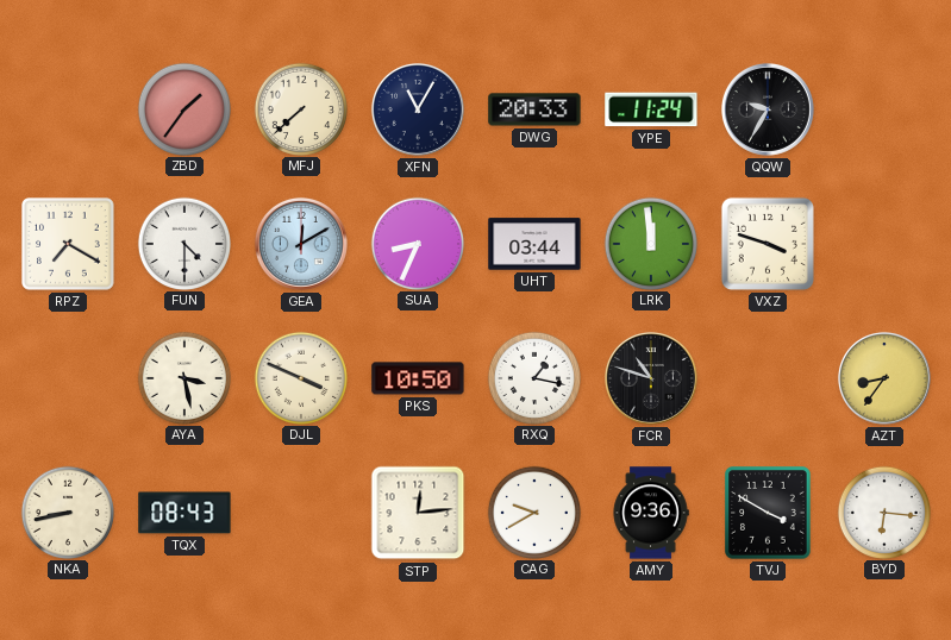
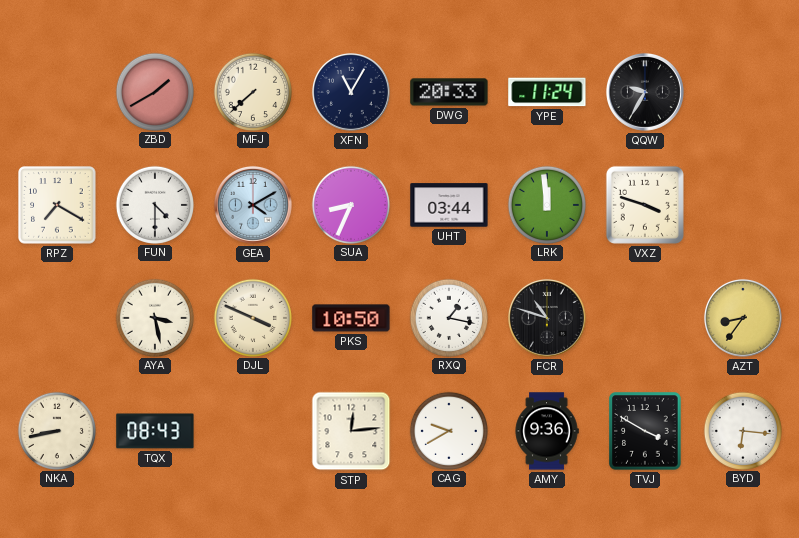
ZBD: 1:36 -> 1:40
GEA: 12:10 -> 4:10
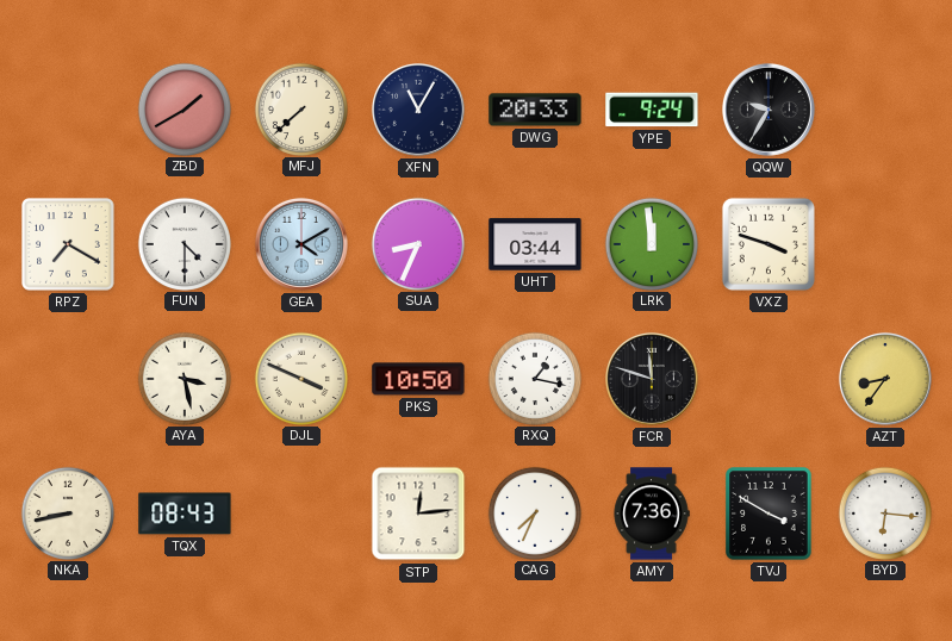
YPE: 11:24 -> 9:24
FCR: 10:48 -> 11:48
CAG: 9:40 -> 7:34
AMY: 9:36 -> 7:36
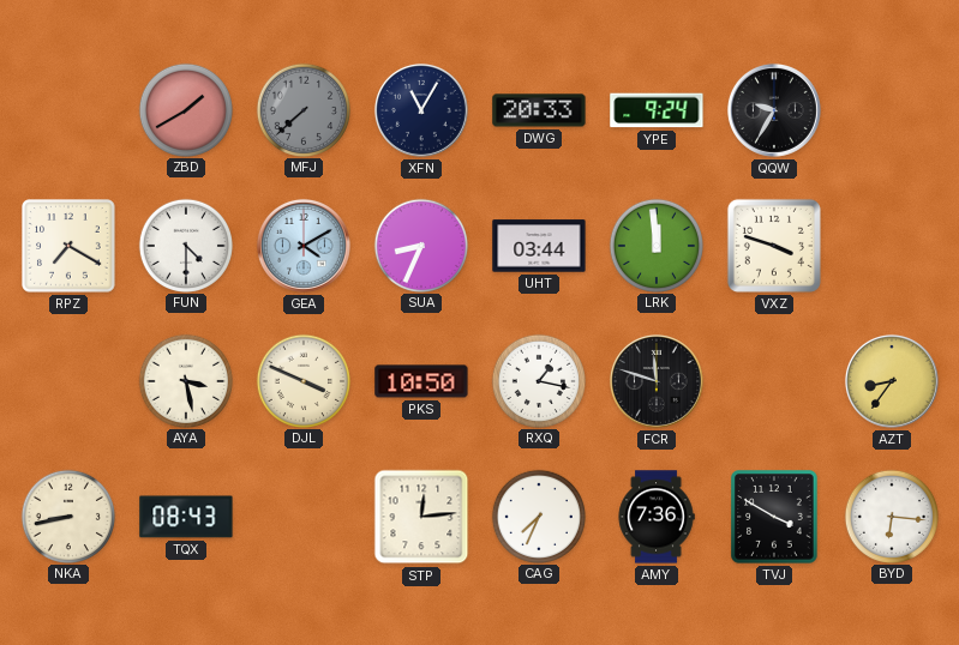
MFJ dial: cream -> grey
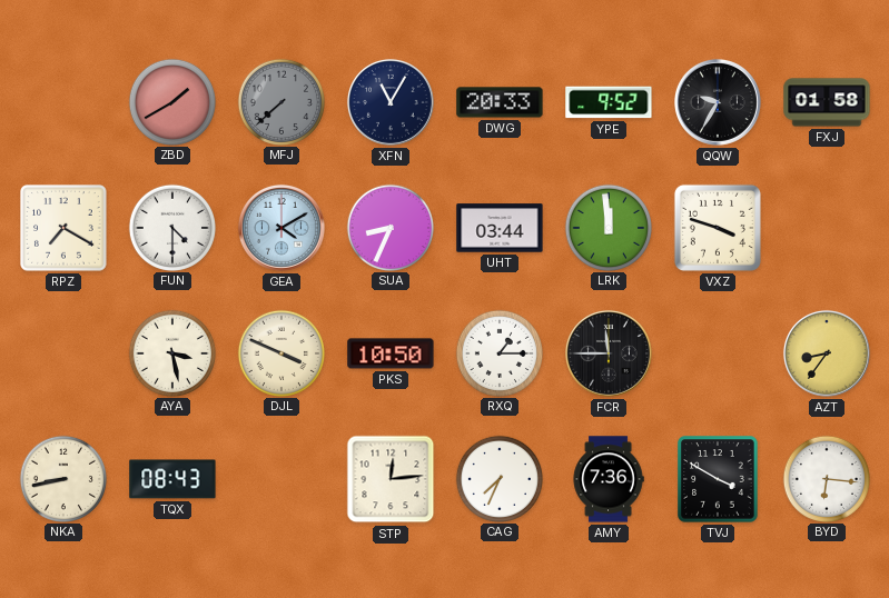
YPE: 9:24 -> 9:52
FXJ: none -> 01:58
RXQ: 1:17 -> 1:15
FCR: 11:48 -> 11:45
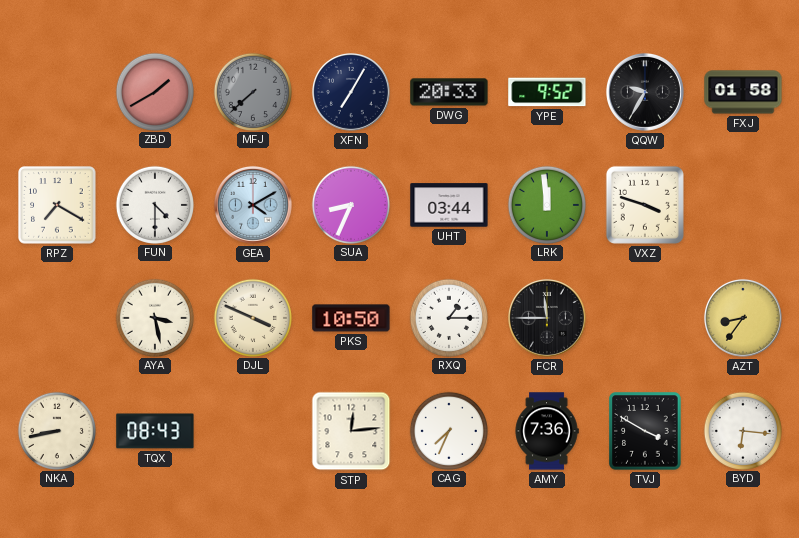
XFN: 11:05 -> 7:05
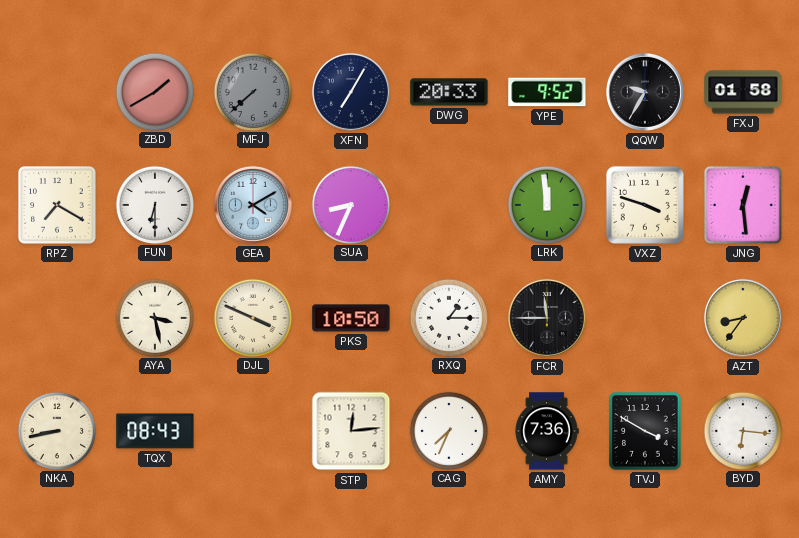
FUN: 4:30 -> 6:30
UHT: 03:44 -> none
JNG: none -> 12:29
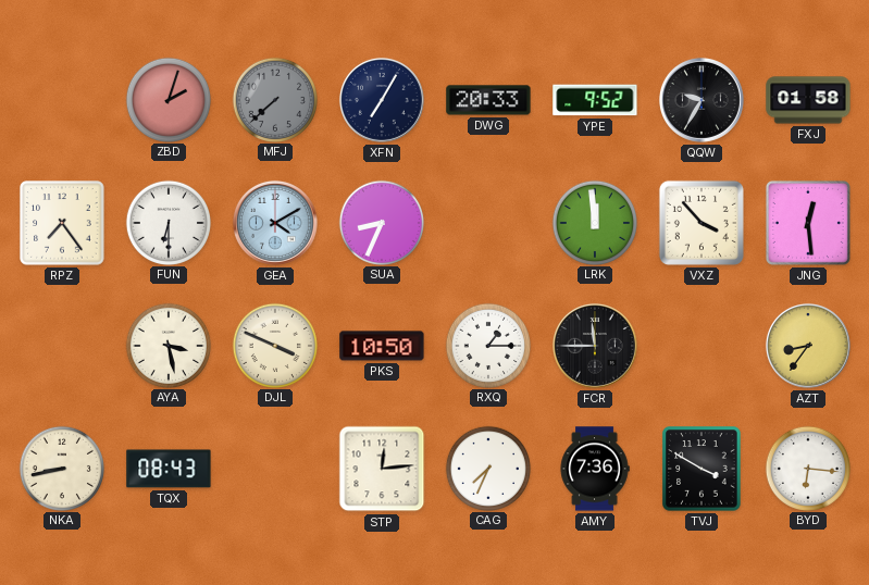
ZBD: 1:40 -> 2:03
RPZ: 7:20 -> 7:24
VXZ: 3:48 -> 3:53
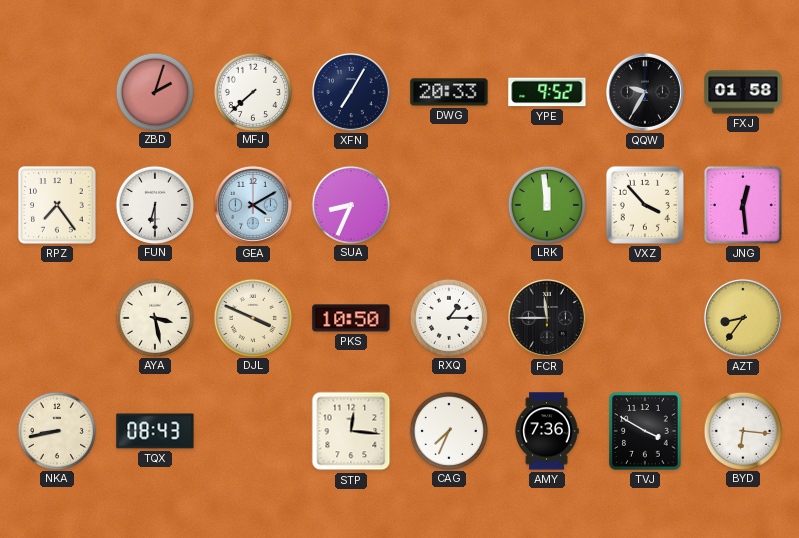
MFJ dial: grey -> white
STP: 12:14 -> 12:16
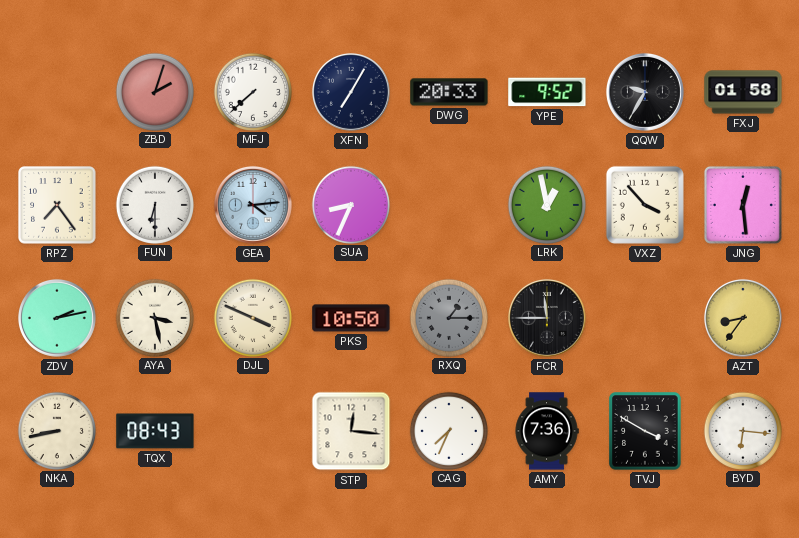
GEA: 4:10 -> 4:14
LRK: 11:59 -> 12:58
ZDV: none -> 2:13
RXQ dial: white -> grey
